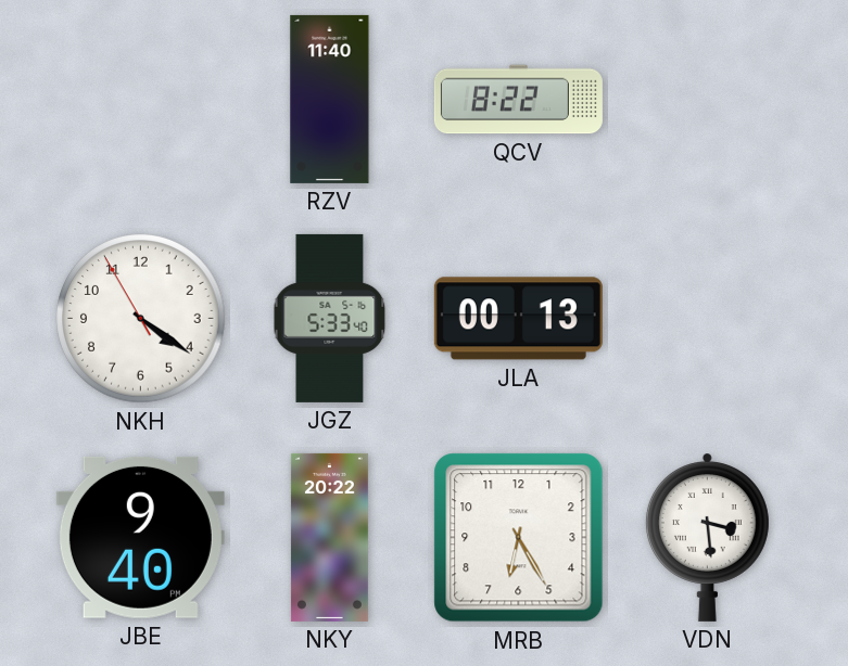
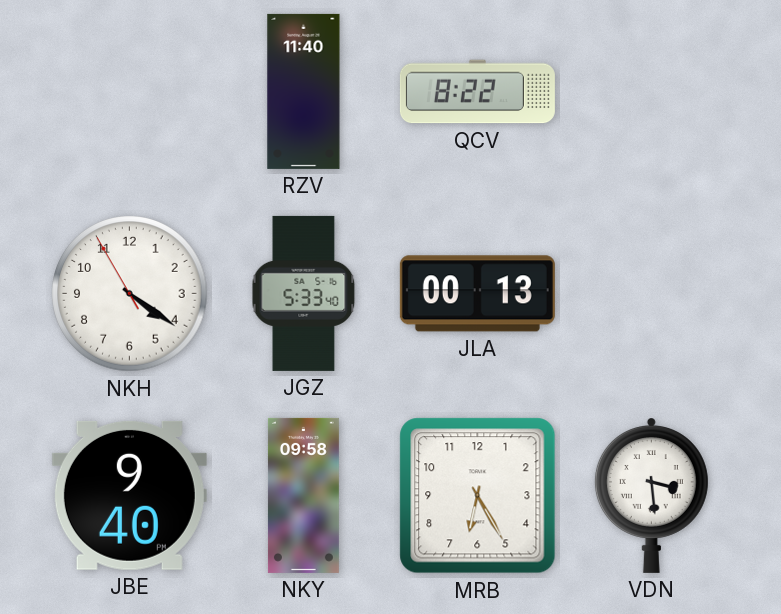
NKY: 20:22 -> 09:58
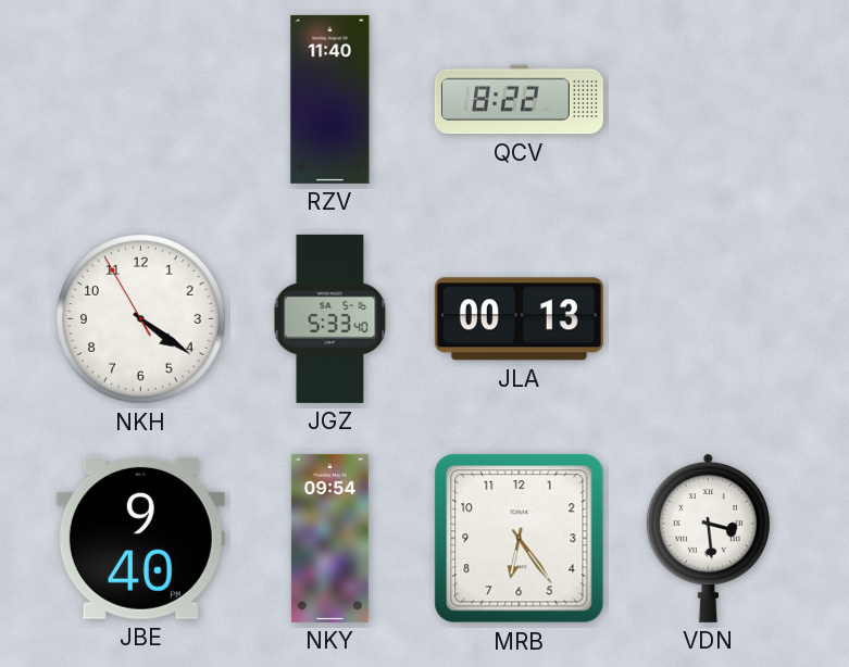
NKY: 09:58 -> 09:54
MRB: 6:25 -> 6:24
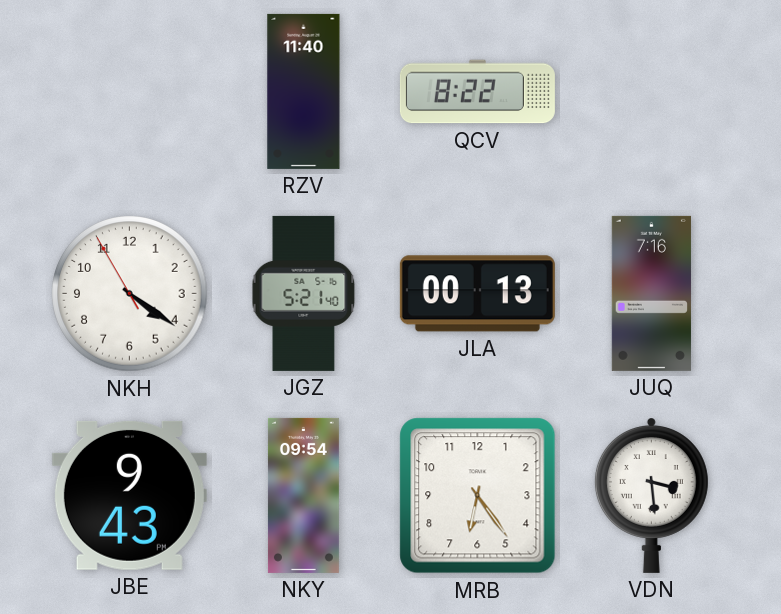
JGZ: 5:33 -> 5:21
JUQ: none -> 7:16
JBE: 9:40 -> 9:43
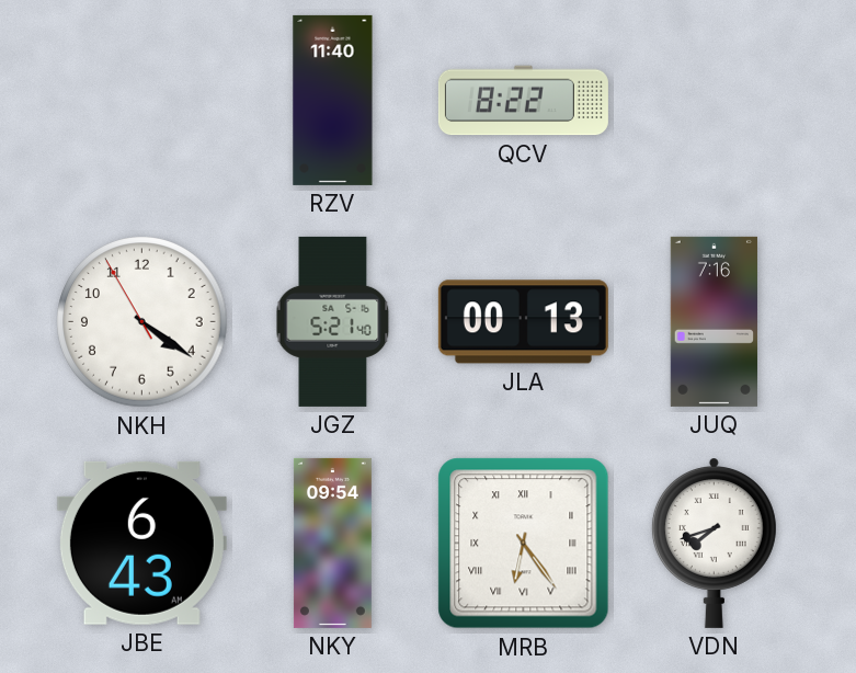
JBE: 9:43 -> 6:43
MRB numerals: Arabic -> Roman
VDN: 3:29 -> 7:42
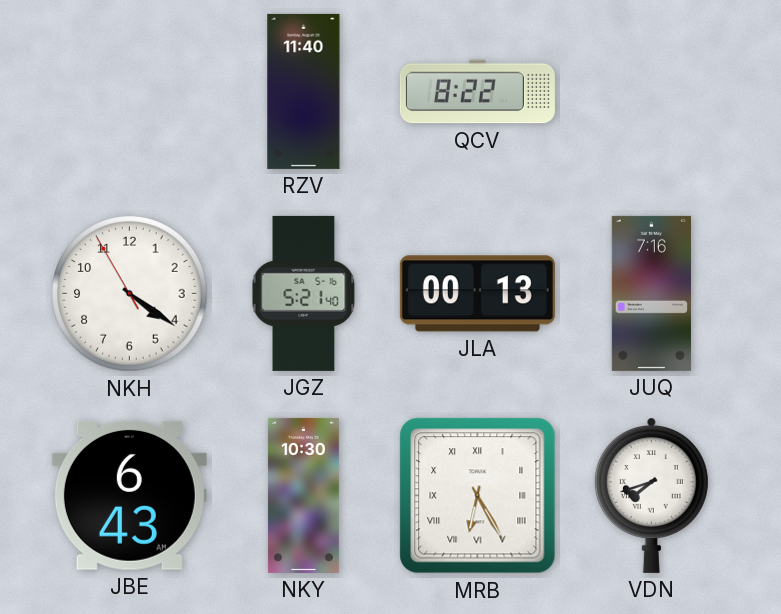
NKY: 09:54 -> 10:30
MRB: 6:24 -> 6:25
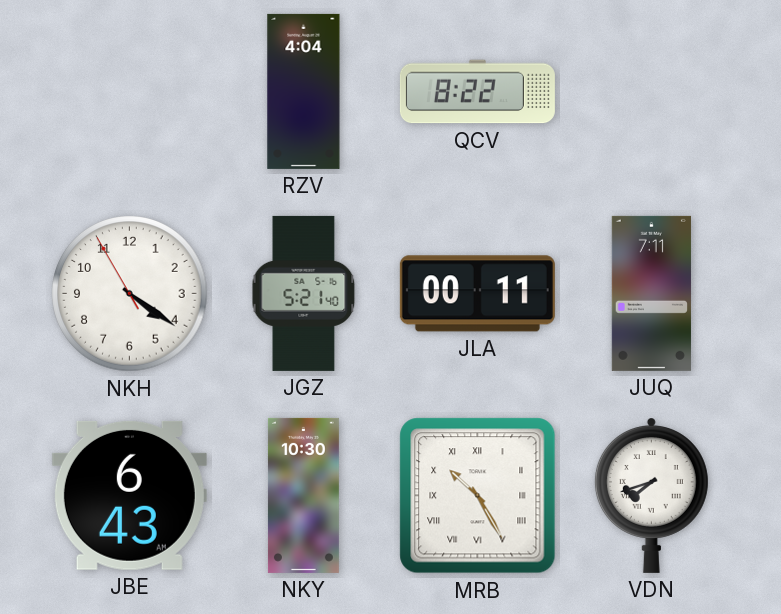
RZV: 11:40 -> 4:04
JLA: 00:13 -> 00:11
JUQ: 7:16 -> 7:11
MRB: 6:25 -> 10:25
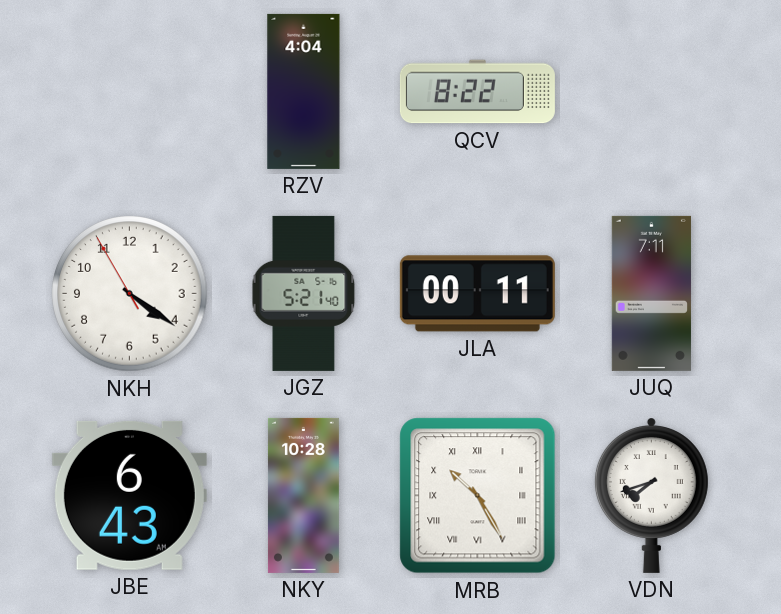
NKY: 10:30 -> 10:28
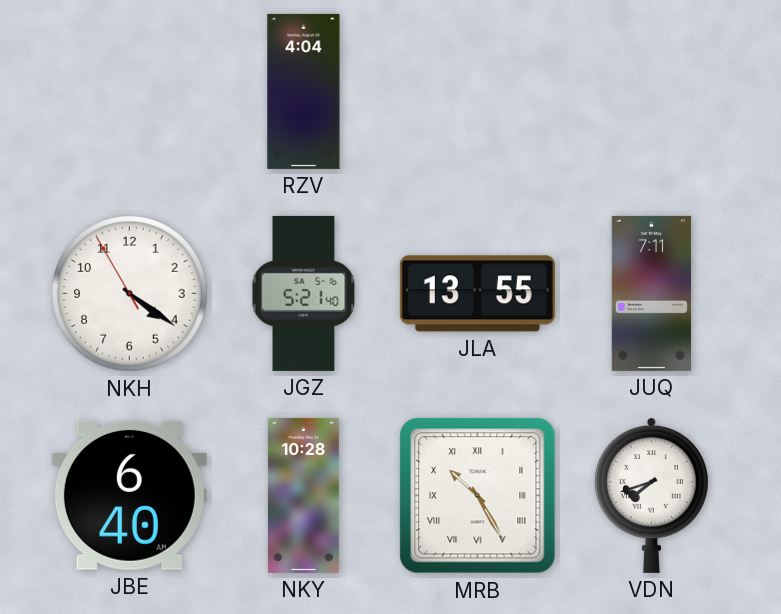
QCV: 8:22 -> none
JLA: 00:11 -> 13:55
JBE: 6:43 -> 6:40
